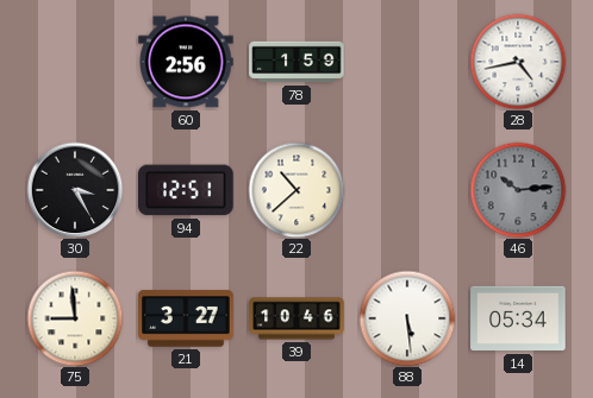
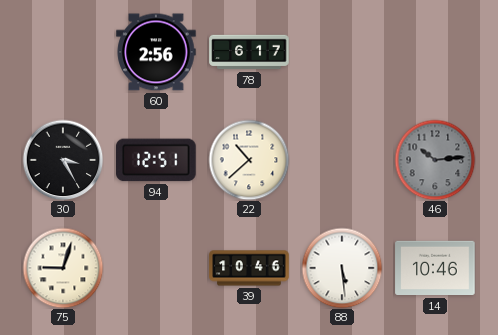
78: 1:59 -> 6:17
28: 4:43 -> none
75: 8:59 -> 9:03
21: 3:27 -> none
14: 05:34 -> 10:46
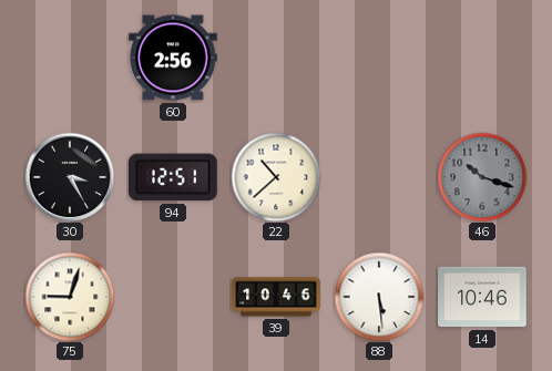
78: 6:17 -> none
46: 10:14 -> 10:18
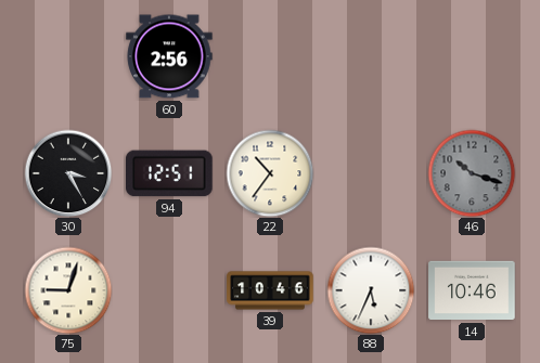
22: 10:38 -> 10:36
88: 5:29 -> 5:34
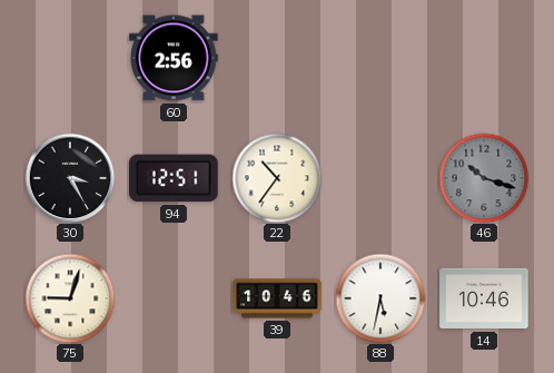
88: 5:34 -> 5:32
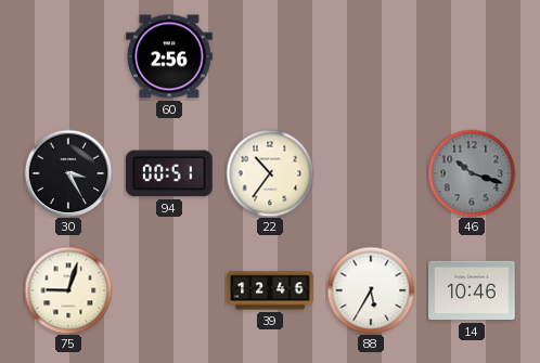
94: 12:51 -> 00:51
39: 10:46 -> 12:46
88: 5:32 -> 5:35
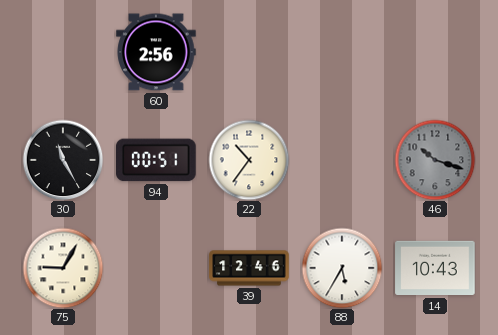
30: 3:25 -> 11:25
75: 9:03 -> 9:05
14: 10:46 -> 10:43
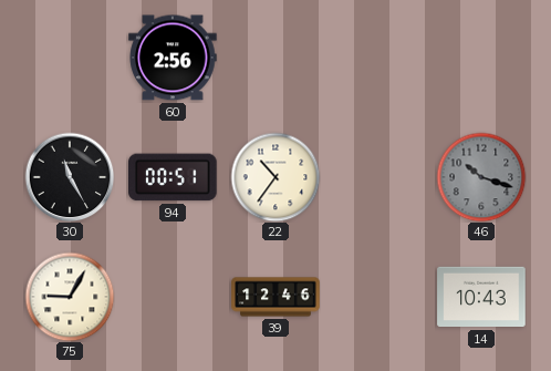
88: 5:35 -> none
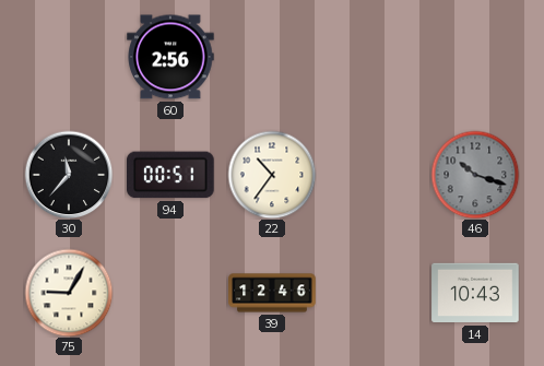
30: 11:25 -> 11:37
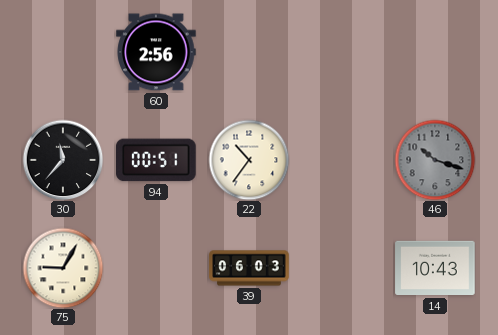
39: 12:46 -> 06:03
